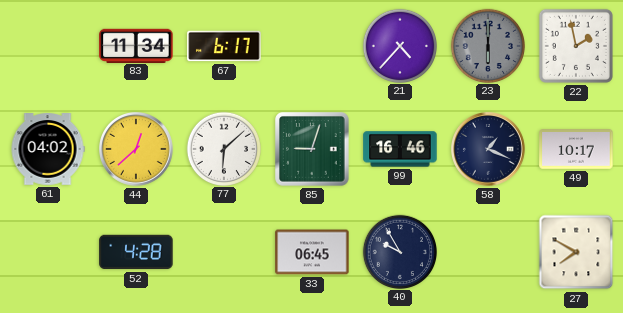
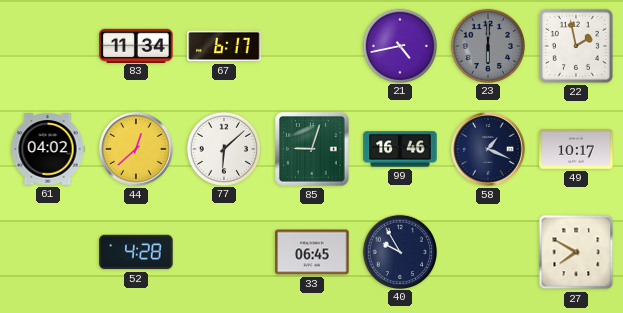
21: 4:37 -> 4:43
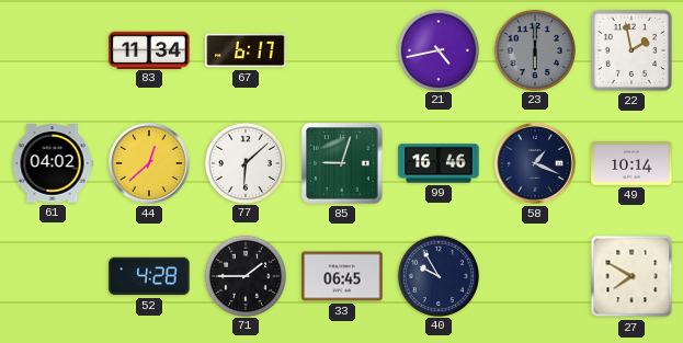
49: 10:17 -> 10:14
71: none -> 1:45
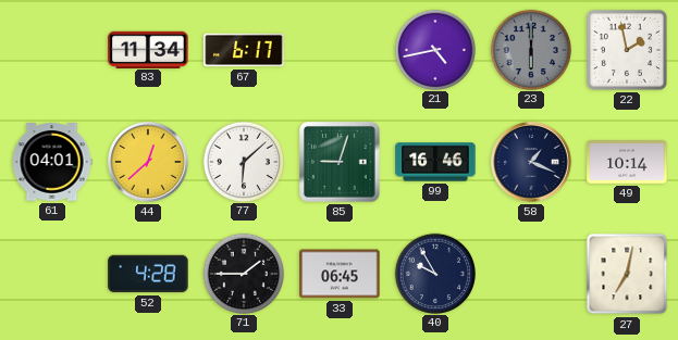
61: 04:02 -> 04:01
27: 7:50 -> 7:02
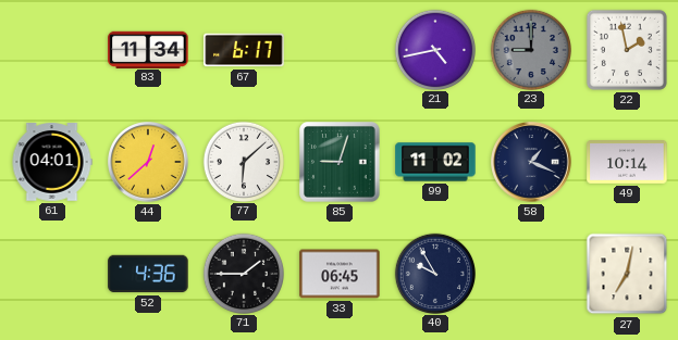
23: 6:00 -> 9:00
99: 16:46 -> 11:02
52: 4:28 -> 4:36
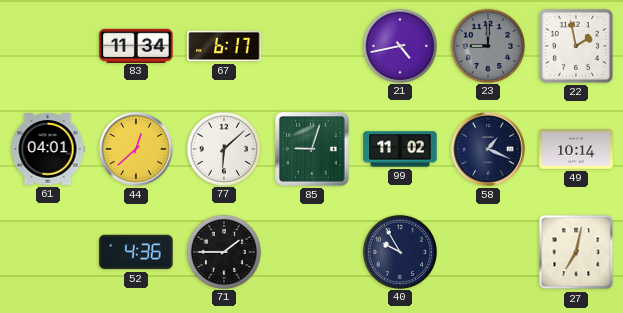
33: 06:45 -> none
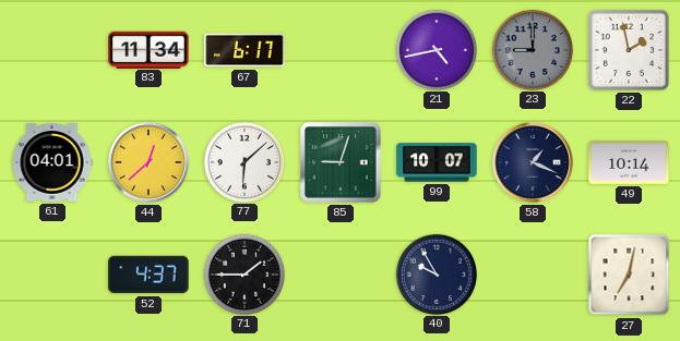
99: 11:02 -> 10:07
52: 4:36 -> 4:37
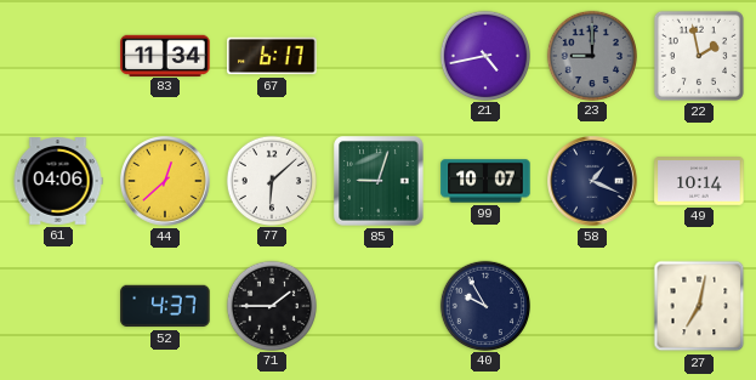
61: 04:01 -> 04:06
